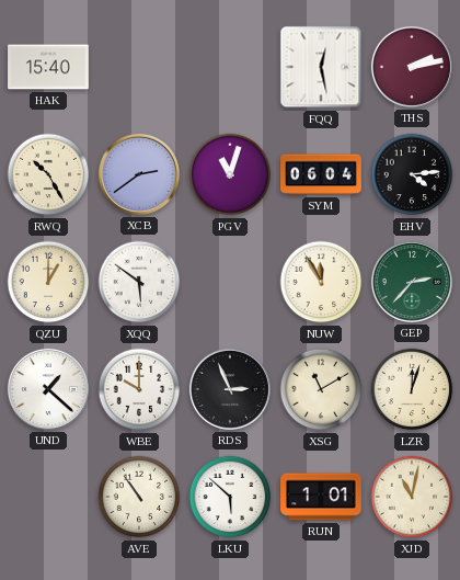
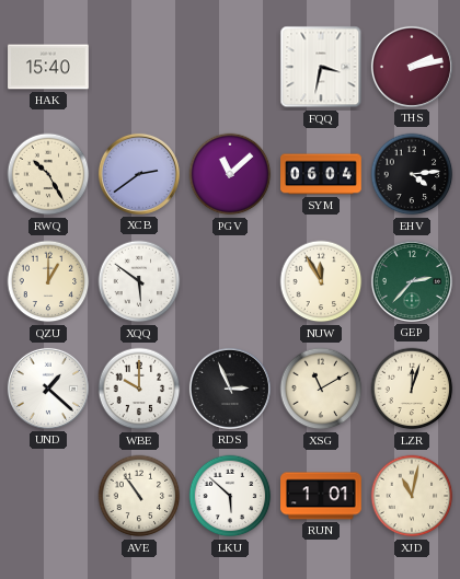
FQQ: 12:28 -> 3:32
PGV: 11:03 -> 11:08
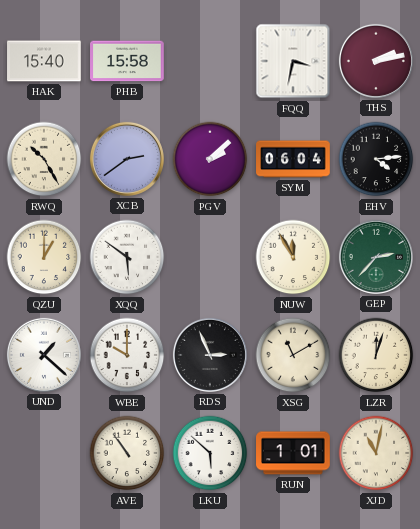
PHB: none -> 15:58
PGV: 11:08 -> 2:08
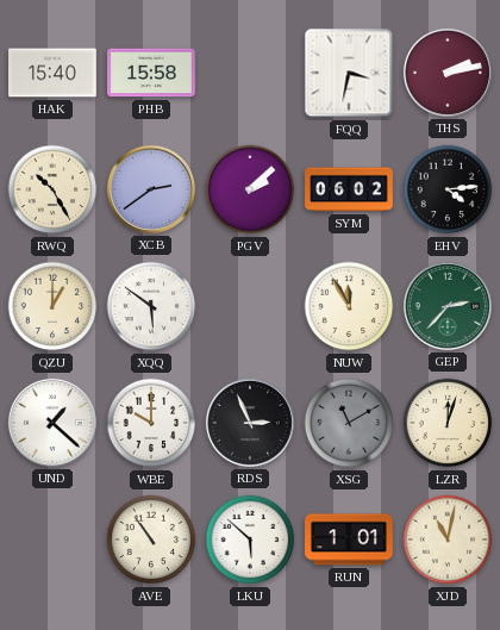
SYM: 06:04 -> 06:02
XSG dial: cream -> grey
